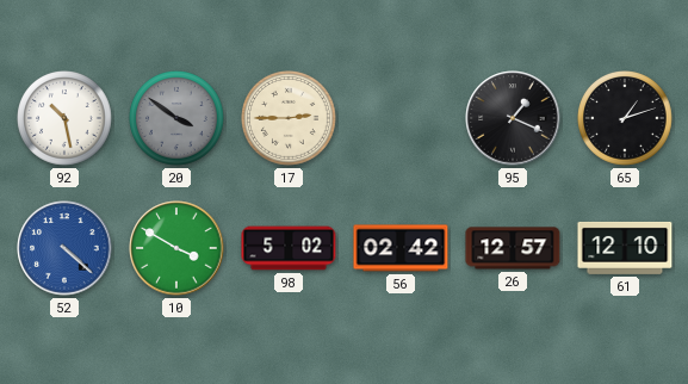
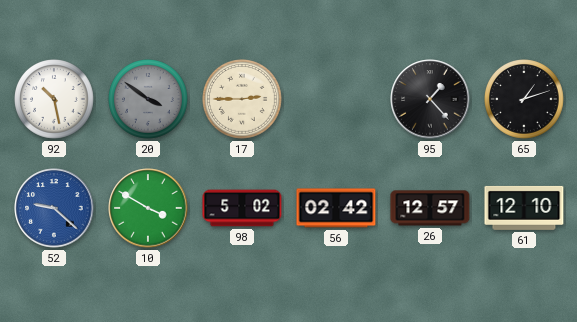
95: 1:19 -> 1:23
52: 4:22 -> 9:22
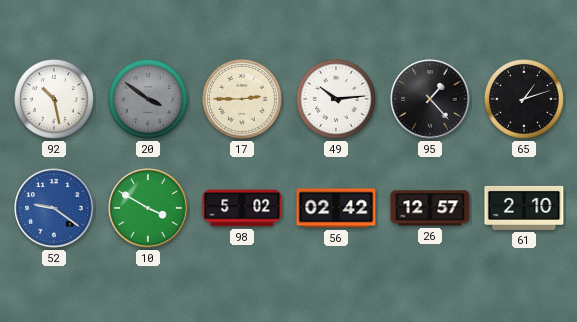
49: none -> 10:14
52: 9:22 -> 9:21
61: 12:10 -> 2:10
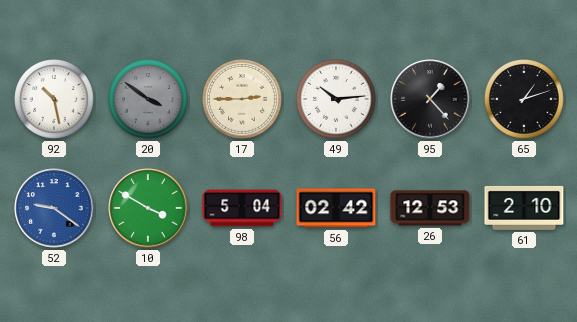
98: 5:02 -> 5:04
26: 12:57 -> 12:53
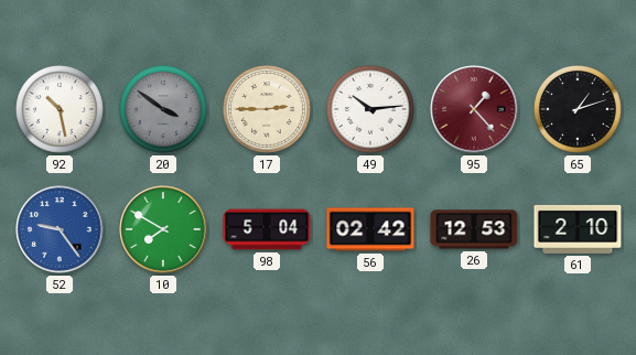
95 dial: black -> burgundy
52: 9:21 -> 9:24
10: 3:50 -> 7:50
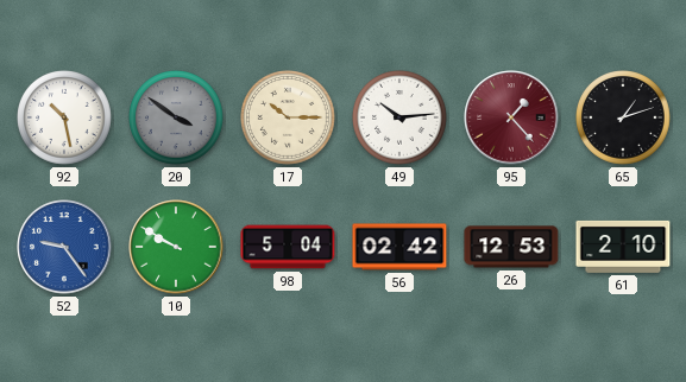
17: 2:45 -> 10:15
10: 7:50 -> 9:50
